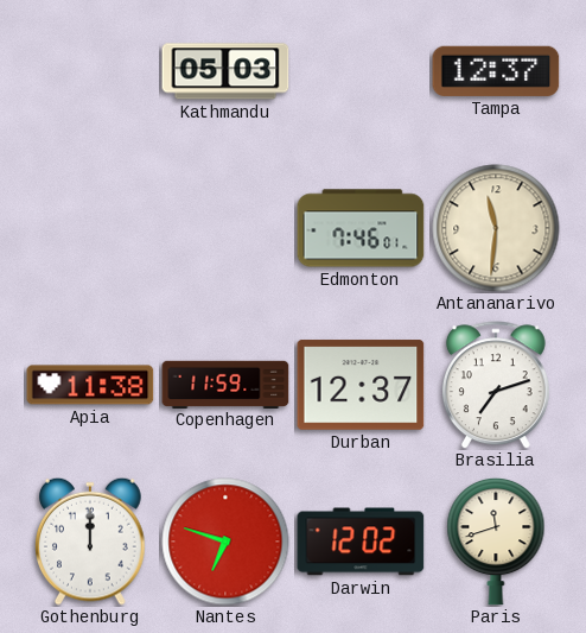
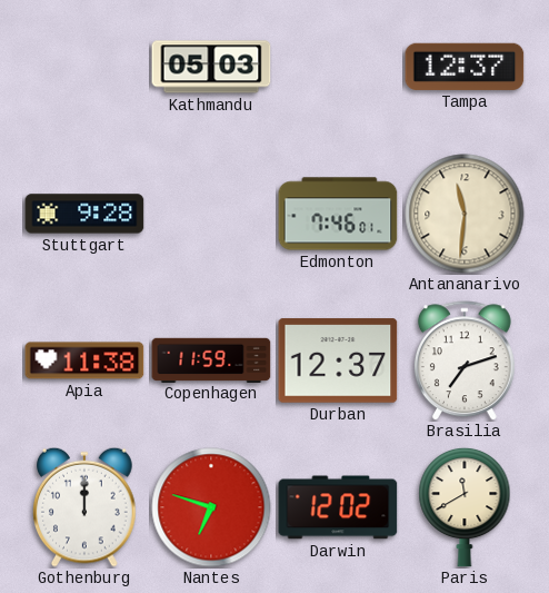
Stuttgart: none -> 9:28
Paris: 11:42 -> 11:40
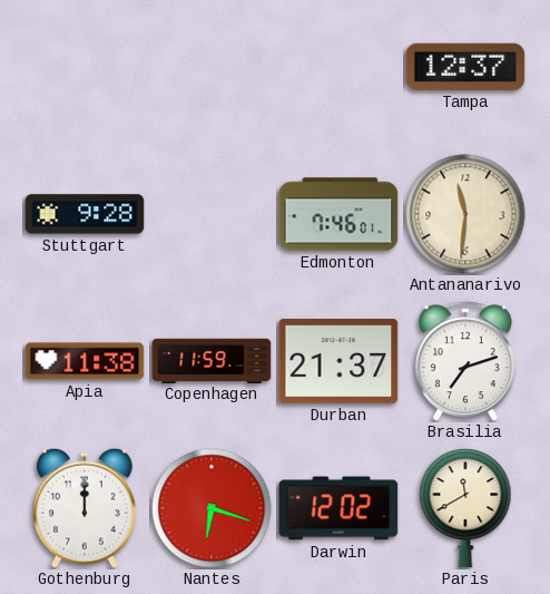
Kathmandu: 05:03 -> none
Durban: 12:37 -> 21:37
Nantes: 6:48 -> 6:18
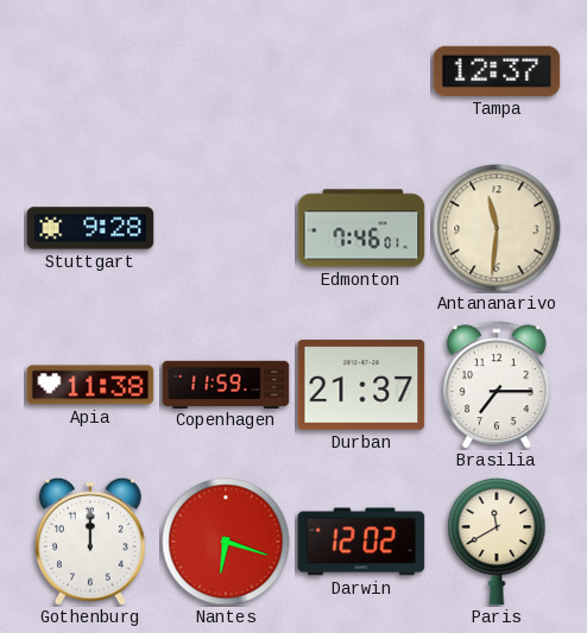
Brasilia: 7:12 -> 7:15
